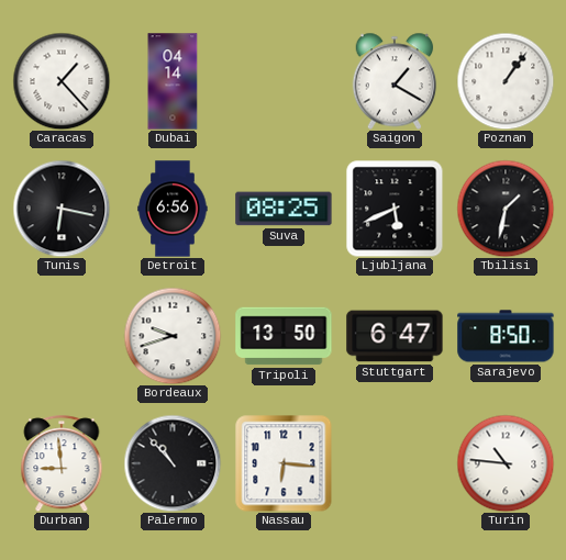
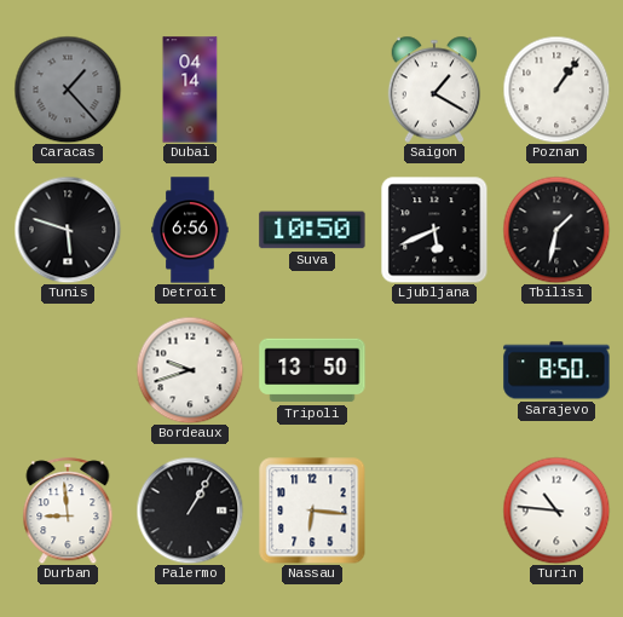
Caracas dial: white -> grey
Tunis: 6:17 -> 5:48
Suva: 08:25 -> 10:50
Stuttgart: 6:47 -> none
Palermo: 10:53 -> 1:05
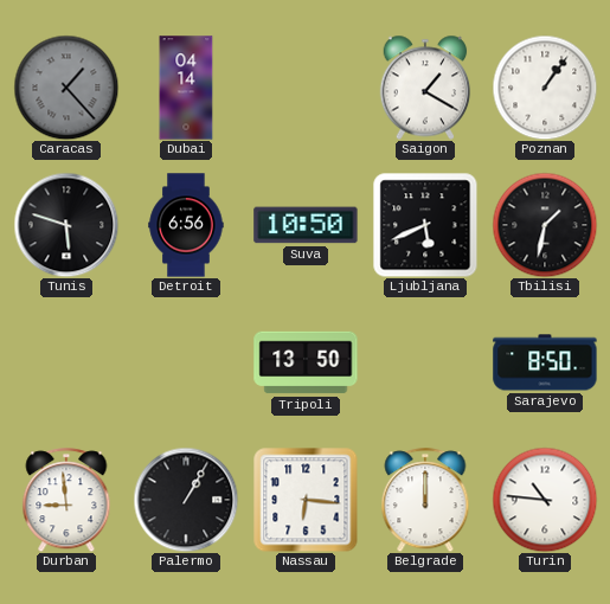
Bordeaux: 9:42 -> none
Belgrade: none -> 12:00
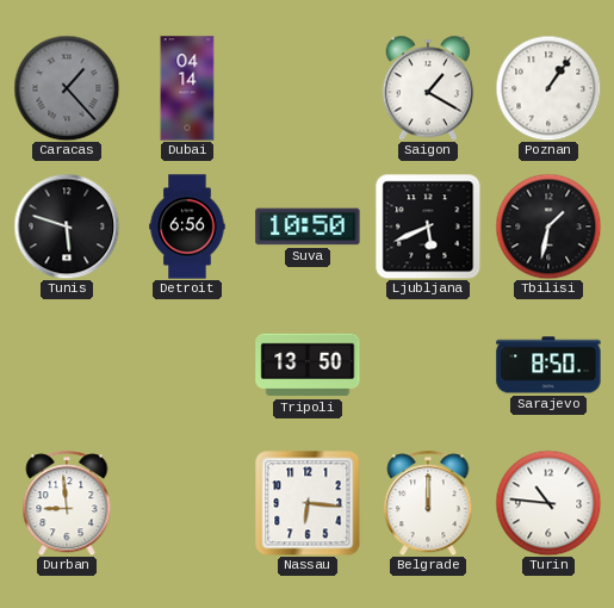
Palermo: 1:05 -> none
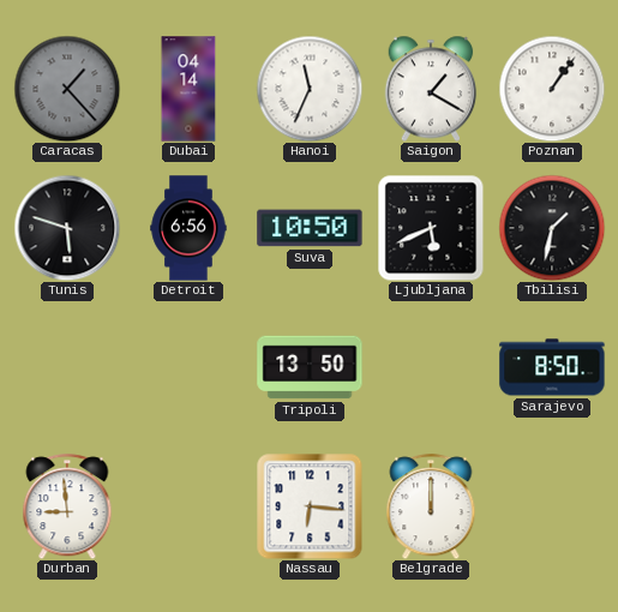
Hanoi: none -> 11:34
Turin: 10:46 -> none
